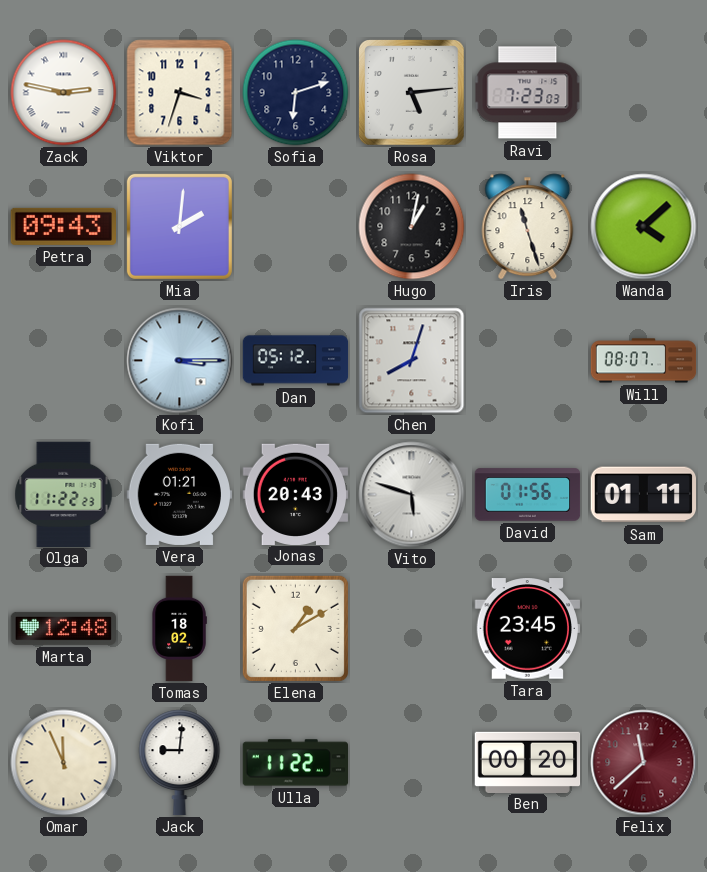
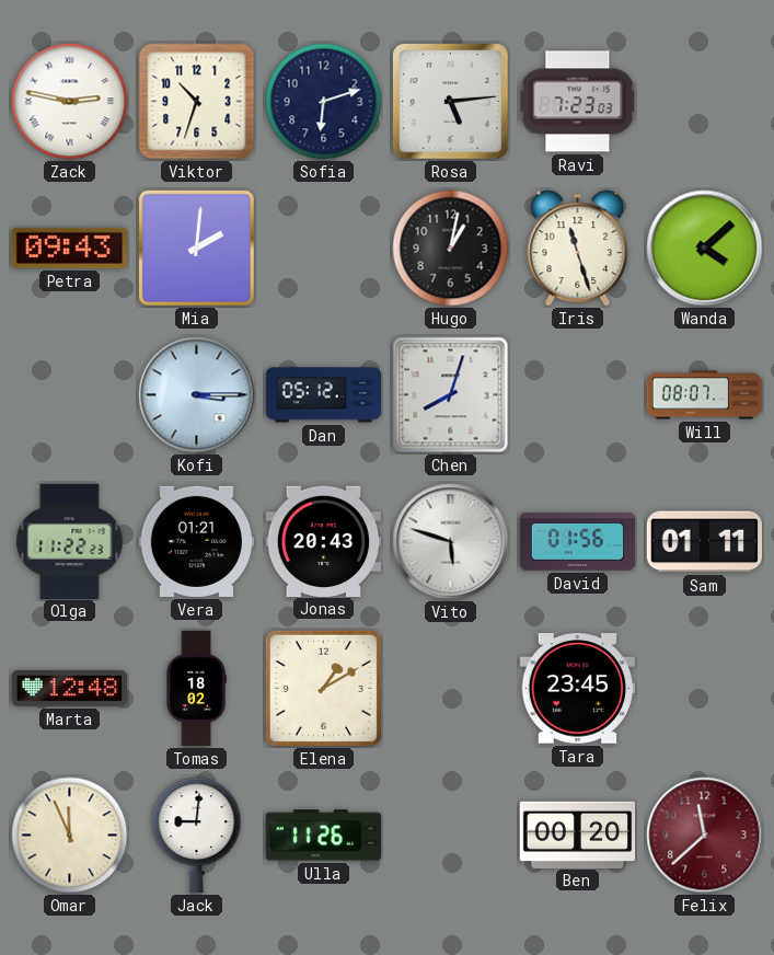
Viktor: 3:33 -> 10:33
Ulla: 11:22 -> 11:26
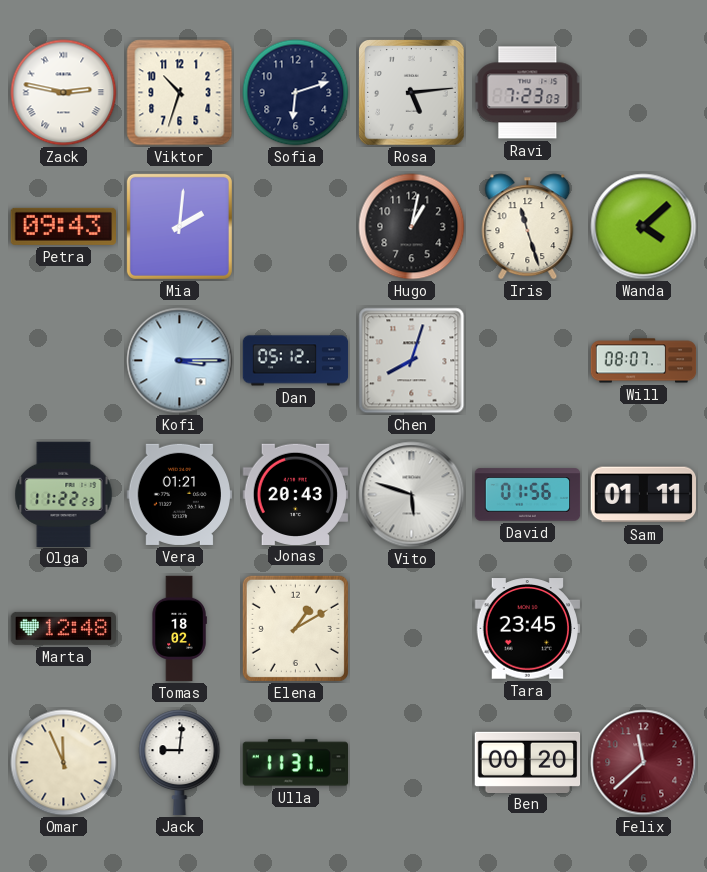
Ulla: 11:26 -> 11:31
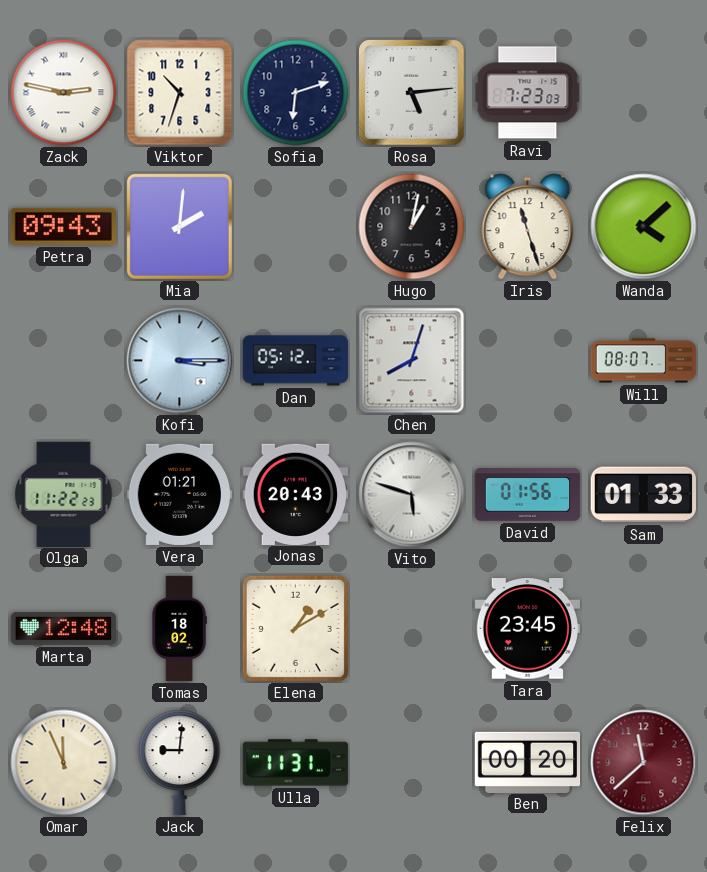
Sam: 01:11 -> 01:33
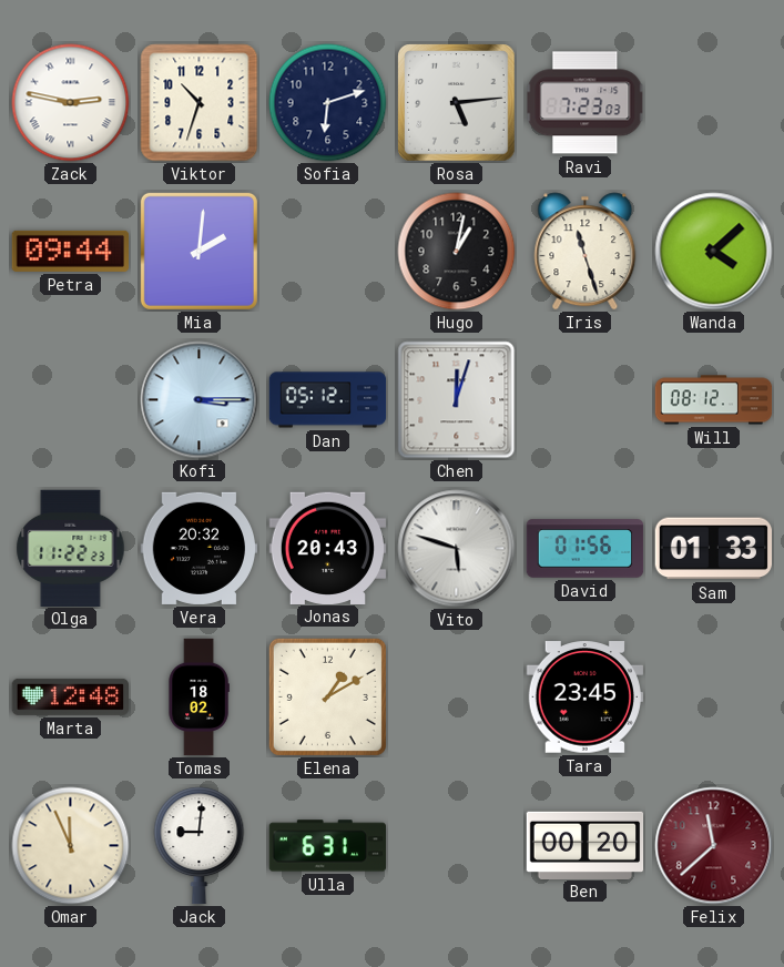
Petra: 09:43 -> 09:44
Chen: 8:03 -> 12:03
Will: 08:07 -> 08:12
Vera: 01:21 -> 20:32
Ulla: 11:31 -> 6:31
